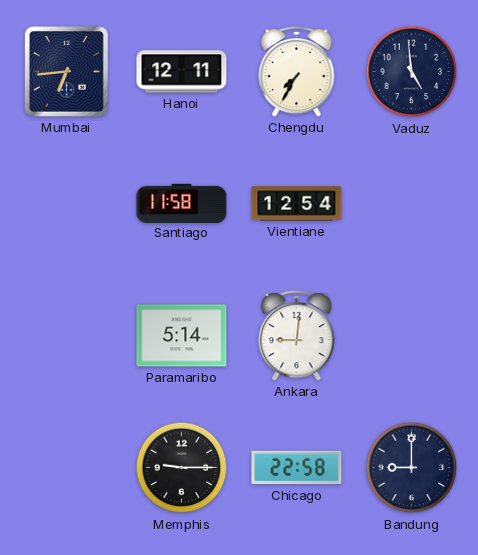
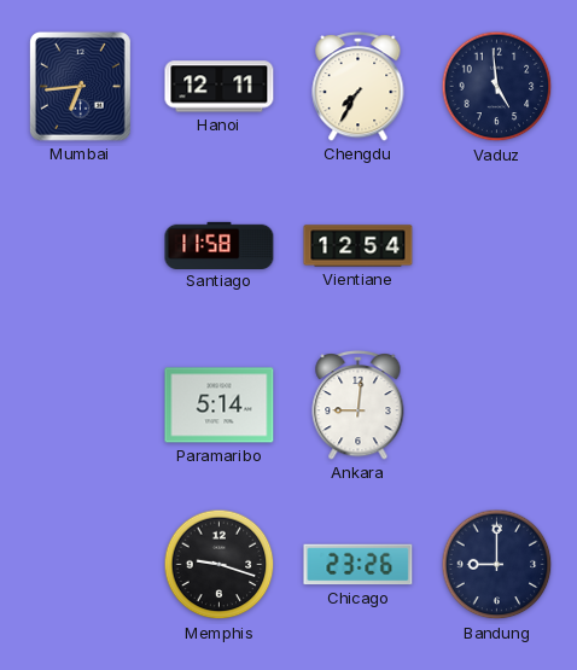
Memphis: 9:15 -> 9:18
Chicago: 22:58 -> 23:26
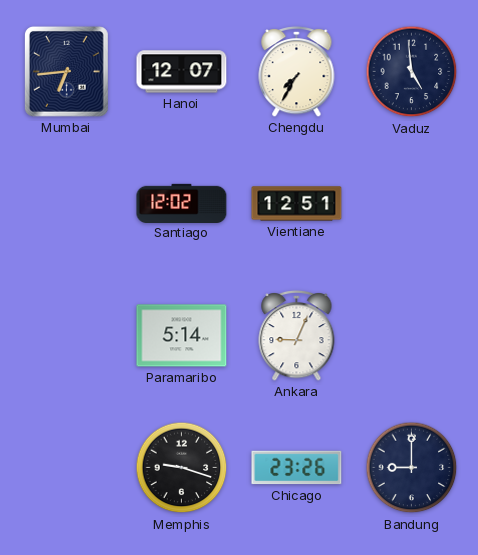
Hanoi: 12:11 -> 12:07
Santiago: 11:58 -> 12:02
Vientiane: 12:54 -> 12:51
Ankara: 9:01 -> 9:04
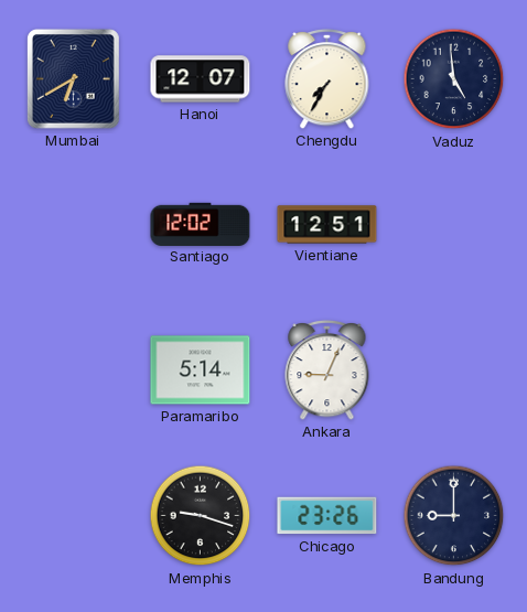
Mumbai: 6:44 -> 6:40
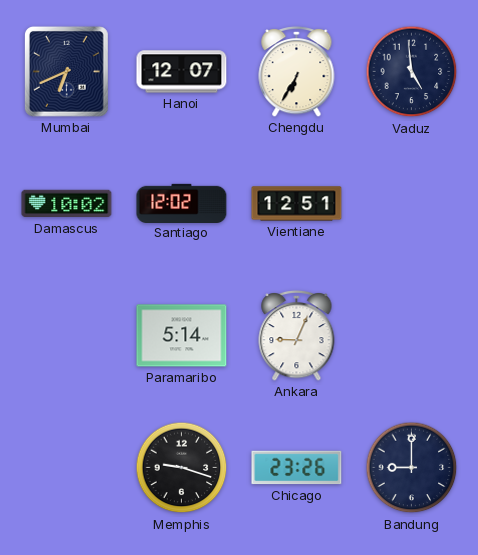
Mumbai: 6:40 -> 6:41
Chengdu: 7:35 -> 6:35
Damascus: none -> 10:02
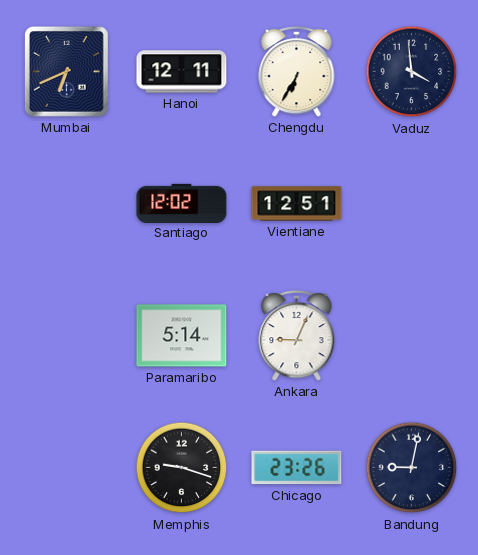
Hanoi: 12:07 -> 12:11
Vaduz: 4:59 -> 3:59
Damascus: 10:02 -> none
Bandung: 9:00 -> 9:02
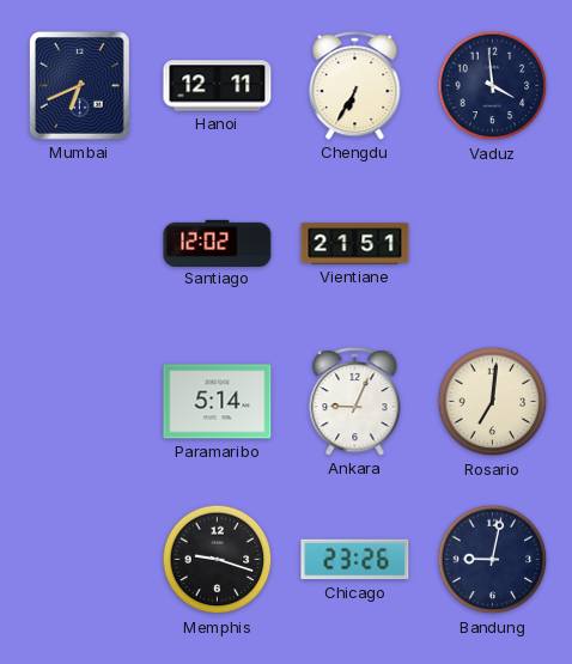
Vientiane: 12:51 -> 21:51
Rosario: none -> 7:01
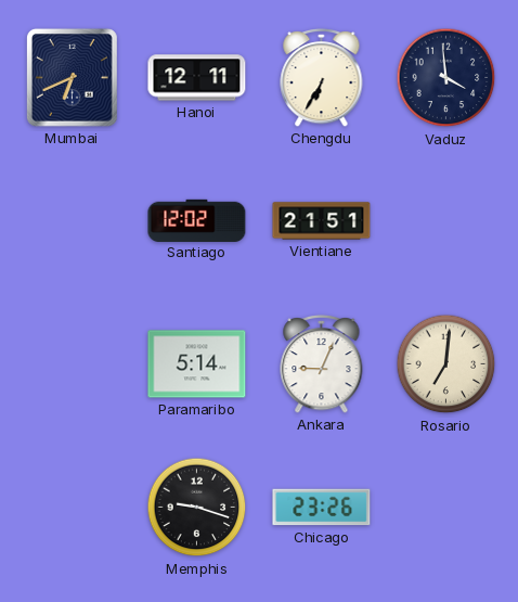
Bandung: 9:02 -> none
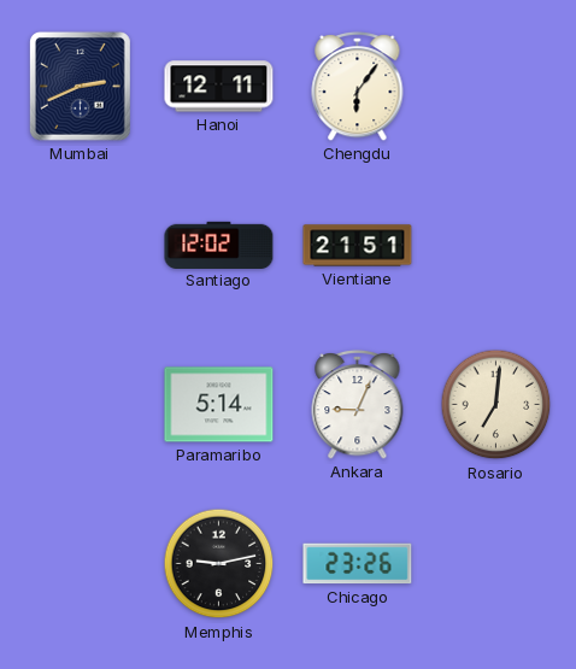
Mumbai: 6:41 -> 2:41
Chengdu: 6:35 -> 6:06
Vaduz: 3:59 -> none
Memphis: 9:18 -> 9:13
